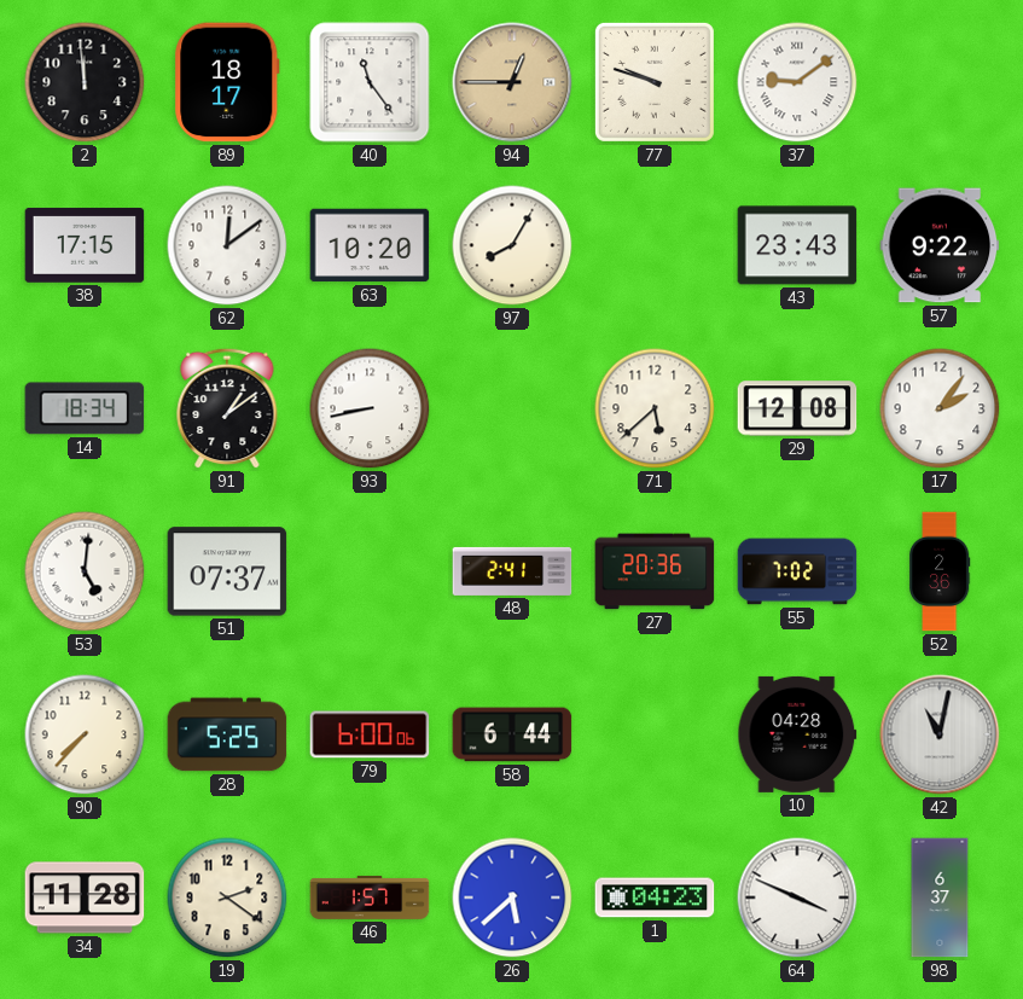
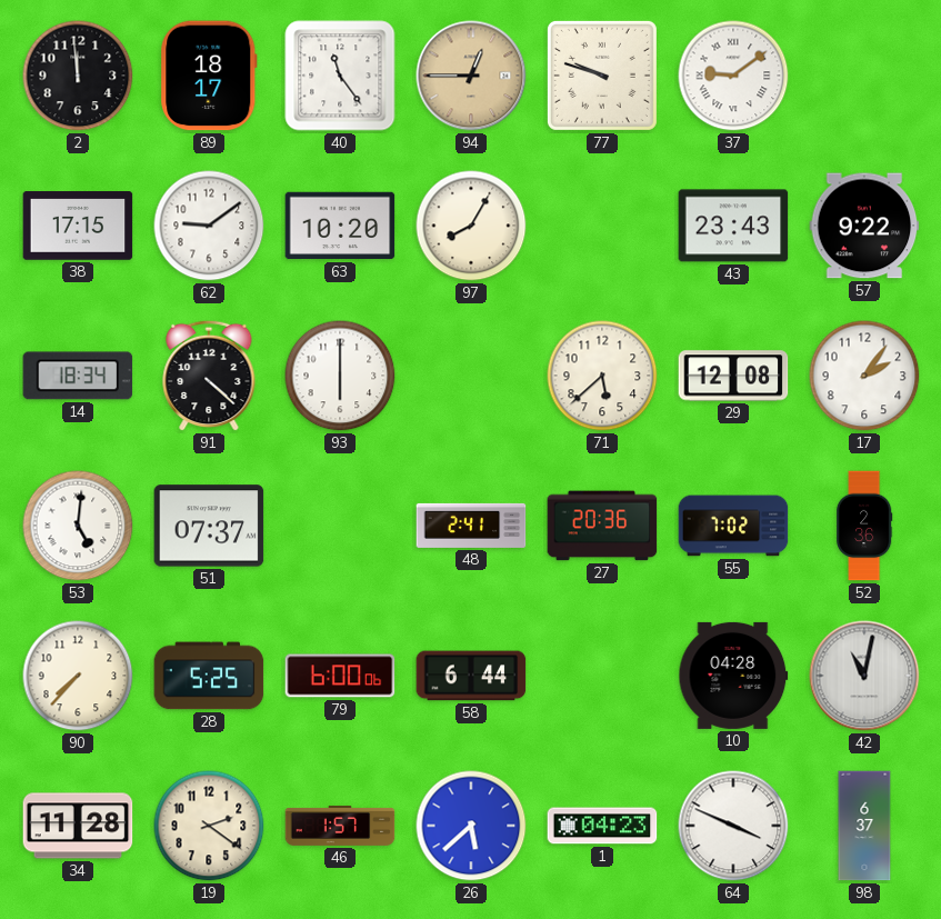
62: 12:09 -> 9:09
91: 1:09 -> 4:22
93: 8:43 -> 6:00
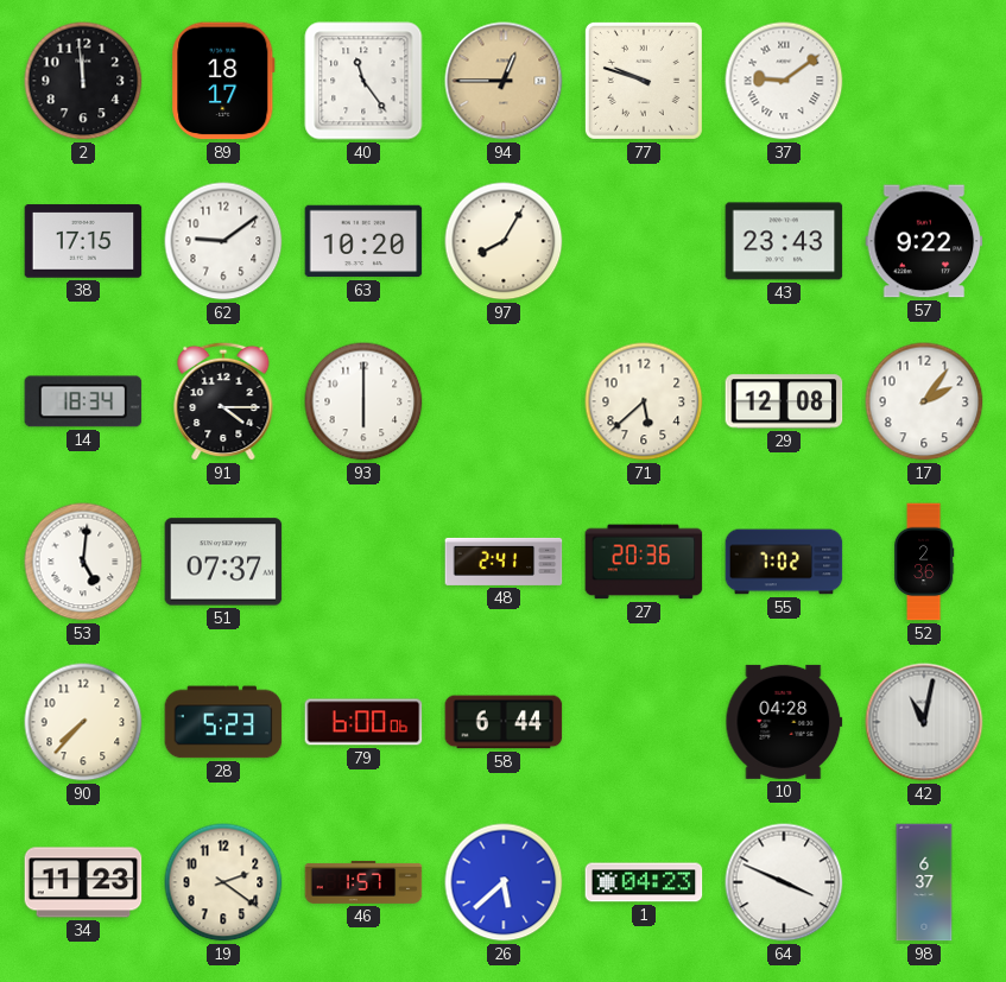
91: 4:22 -> 4:15
28: 5:25 -> 5:23
34: 11:28 -> 11:23
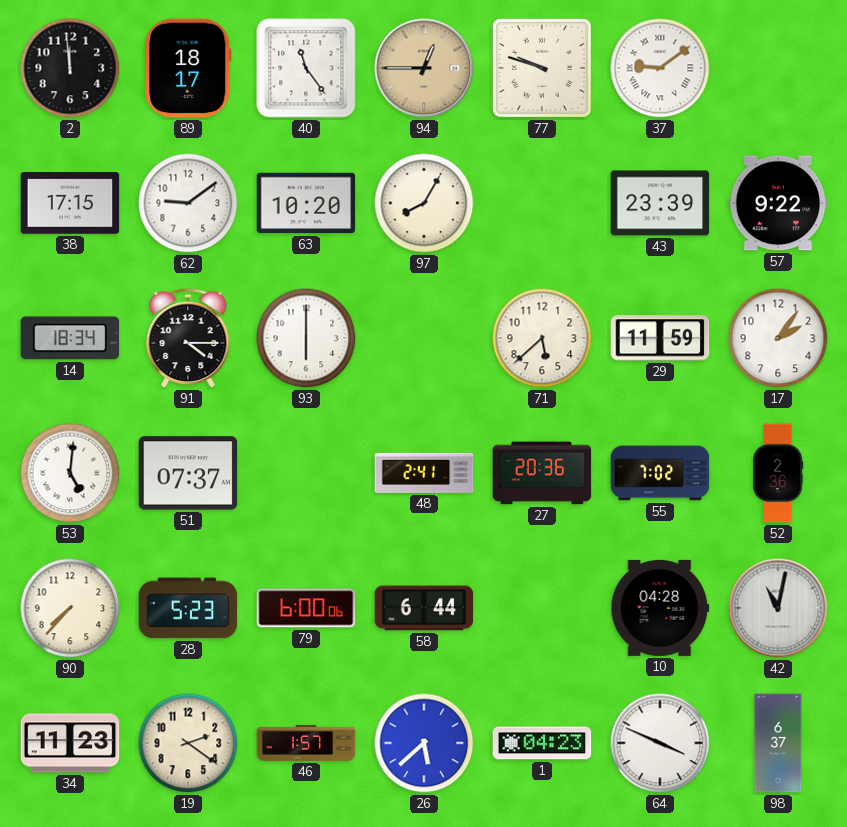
43: 23:43 -> 23:39
29: 12:08 -> 11:59
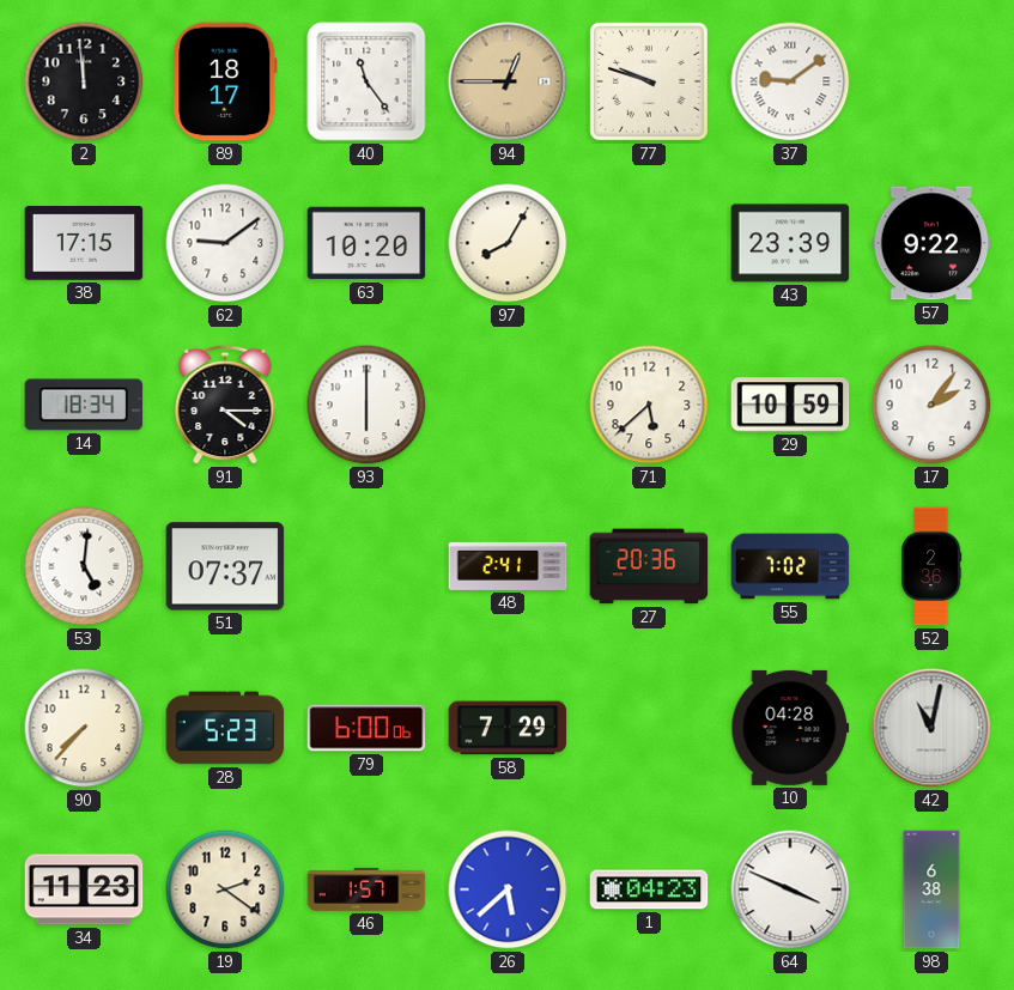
29: 11:59 -> 10:59
58: 6:44 -> 7:29
98: 6:37 -> 6:38
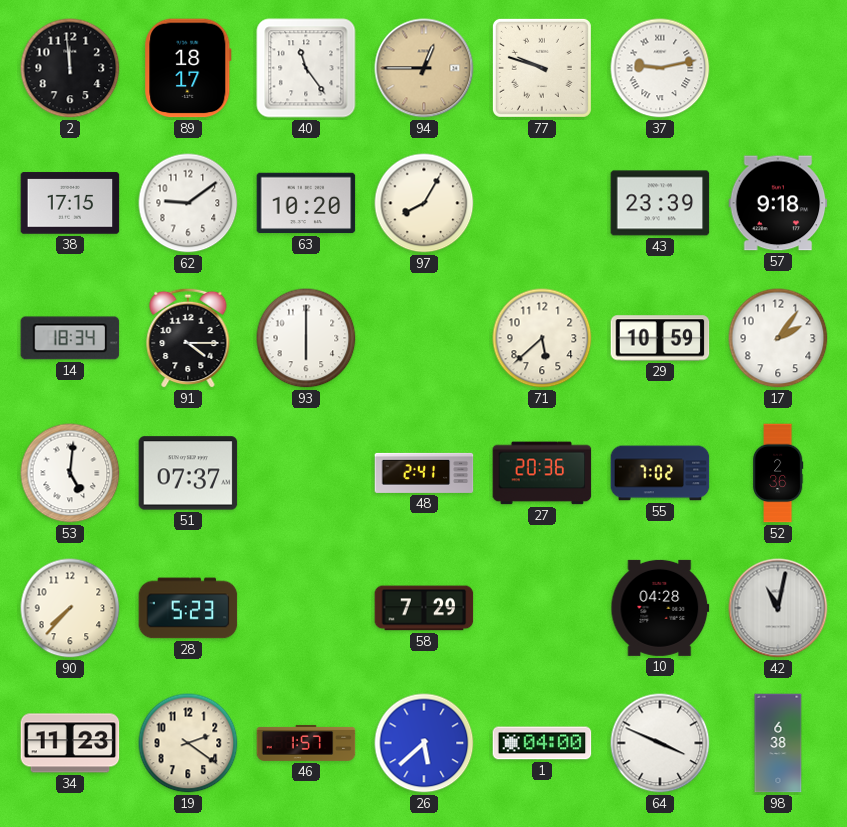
37: 9:09 -> 9:13
57: 9:22 -> 9:18
79: 6:00 -> none
1: 04:23 -> 04:00
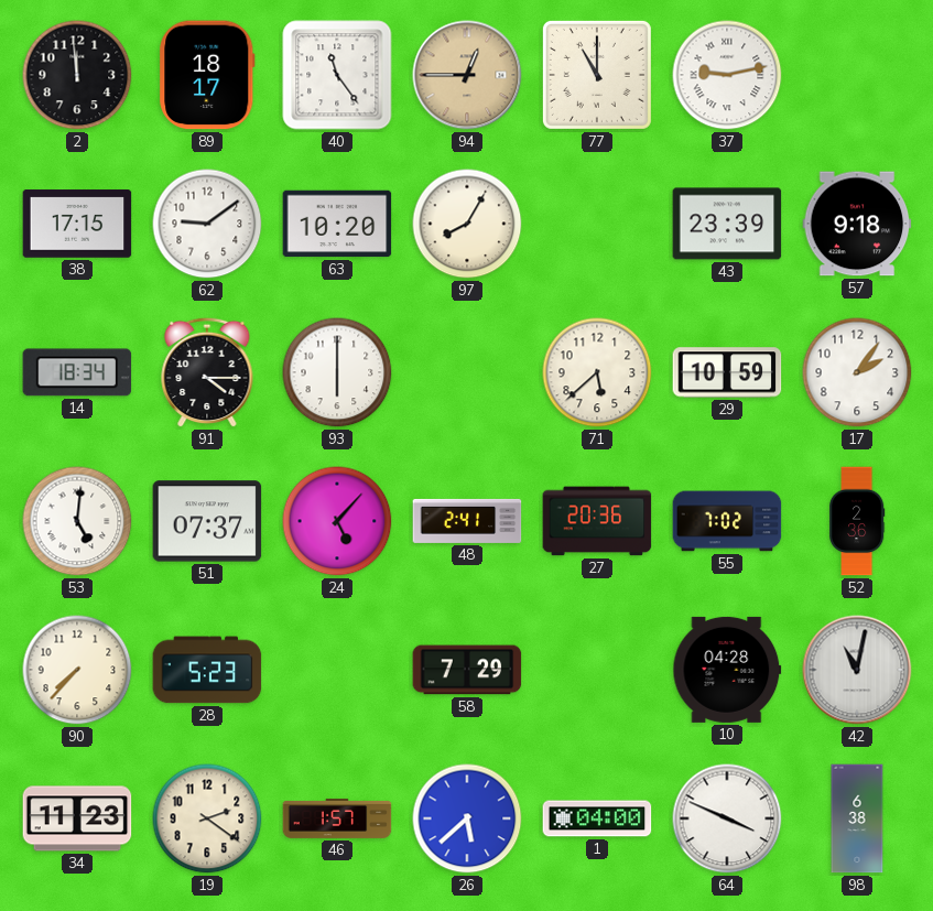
77: 9:48 -> 11:00
24: none -> 5:07
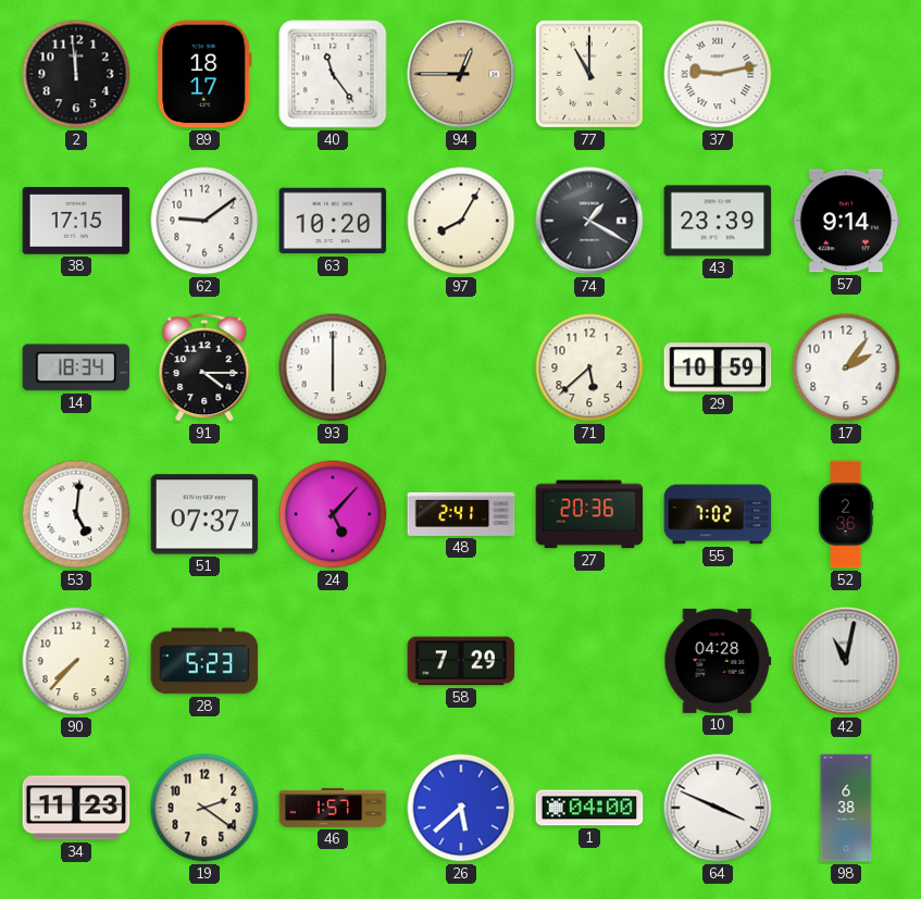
74: none -> 1:20
57: 9:18 -> 9:14
